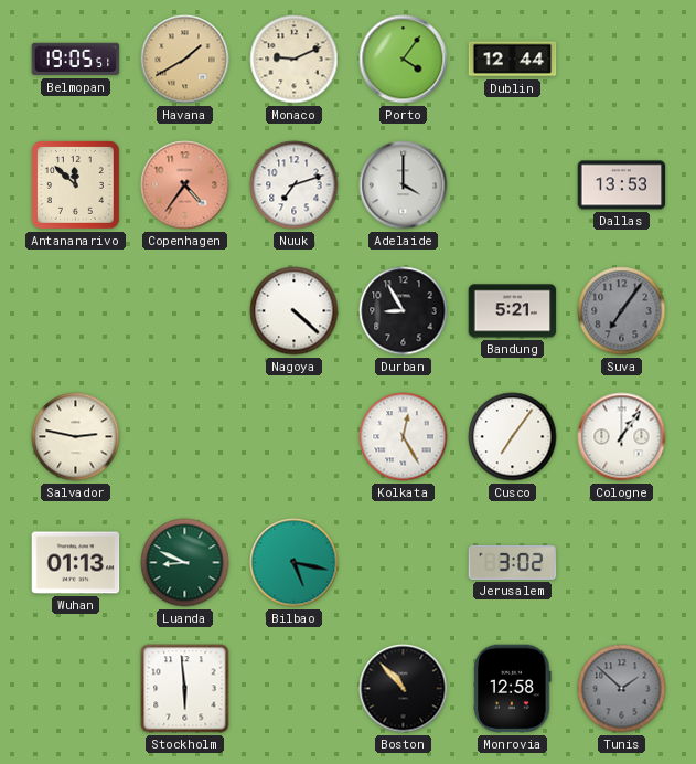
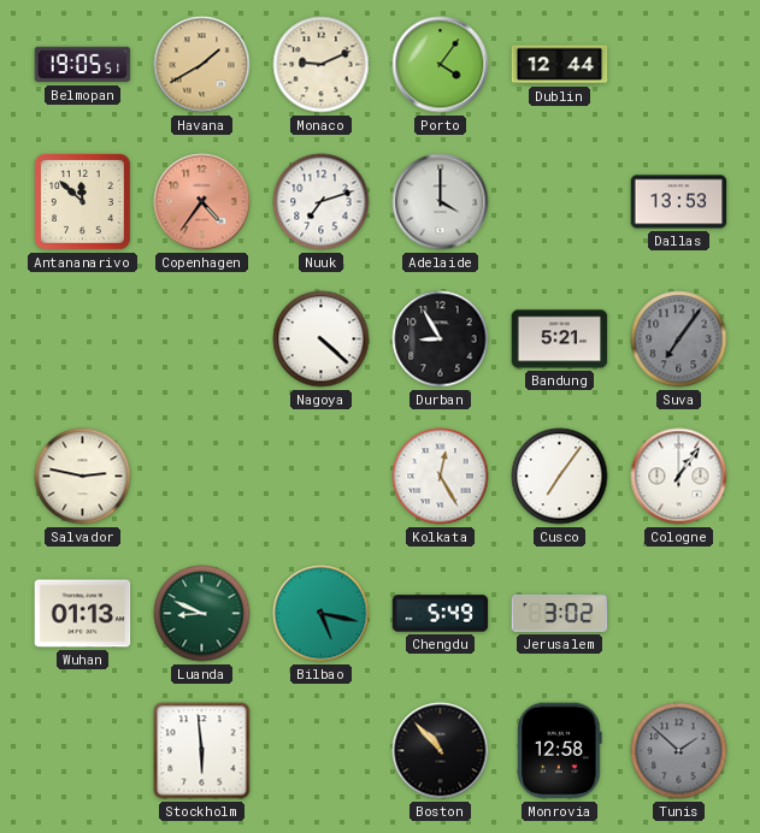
Chengdu: none -> 5:49
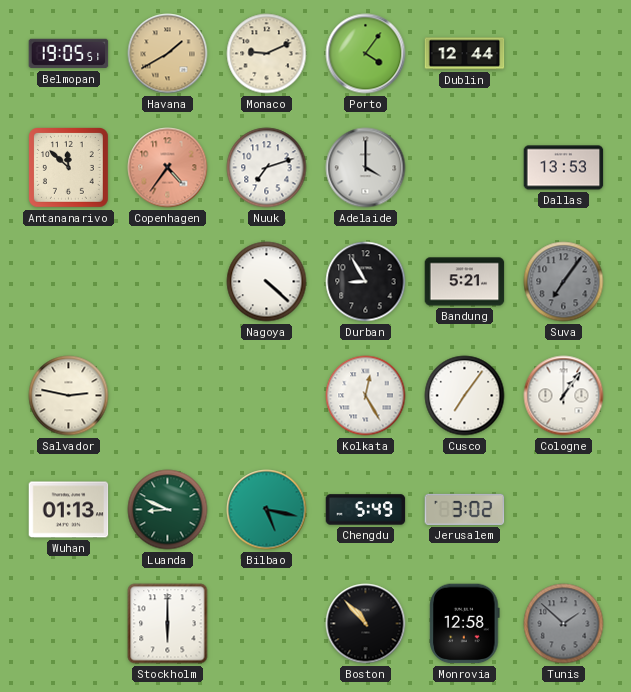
Stockholm: 5:59 -> 6:00
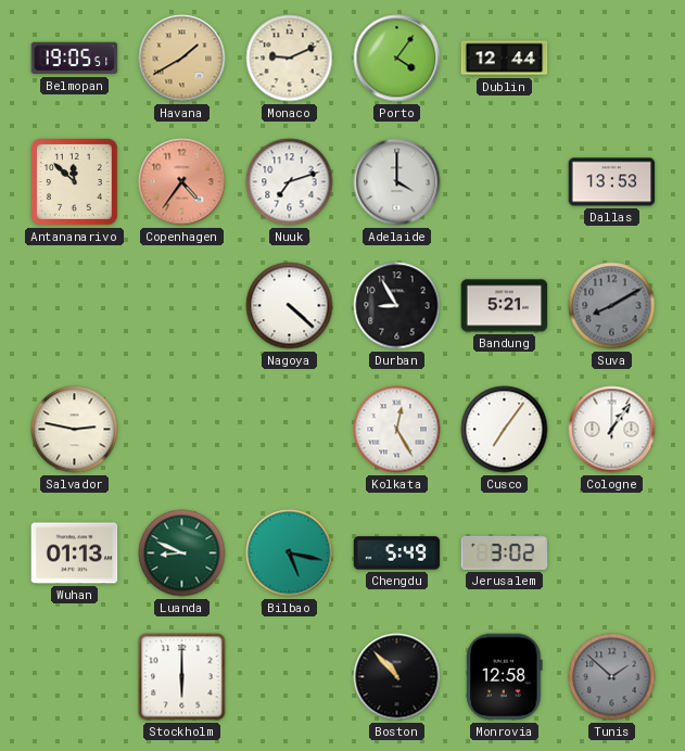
Suva: 7:06 -> 8:10
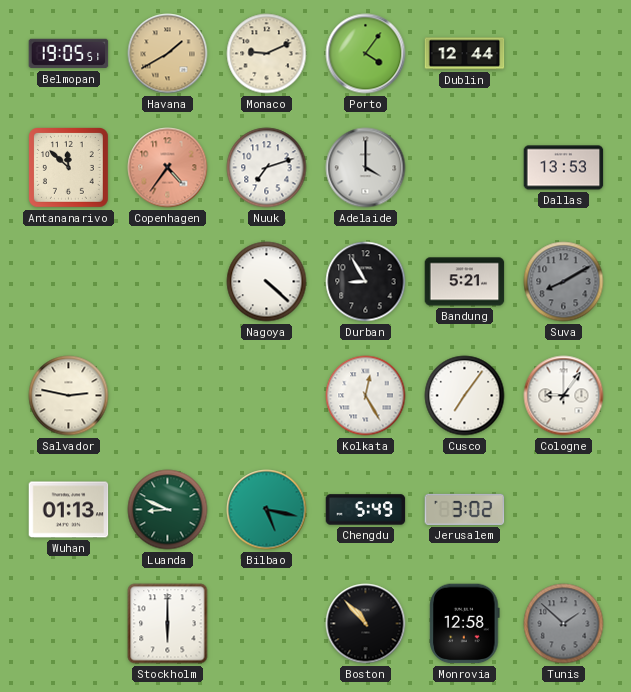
Cologne: 1:06 -> 9:06
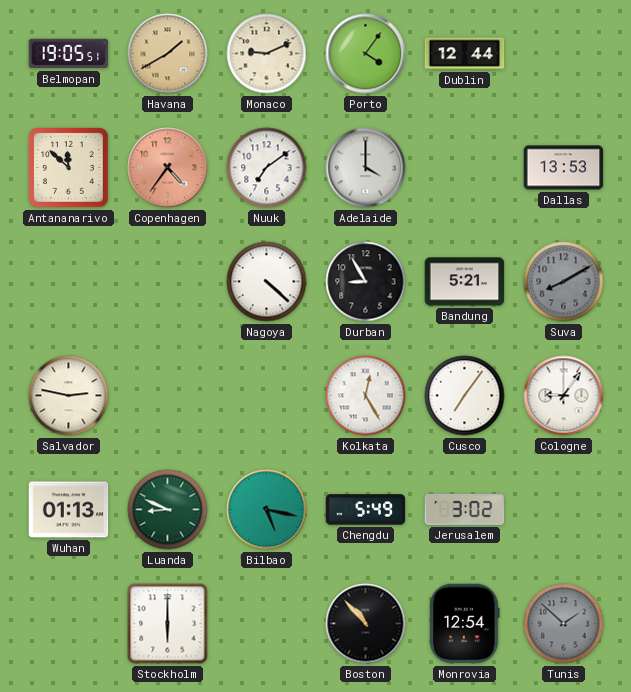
Nuuk: 7:12 -> 7:09
Monrovia: 12:58 -> 12:54
